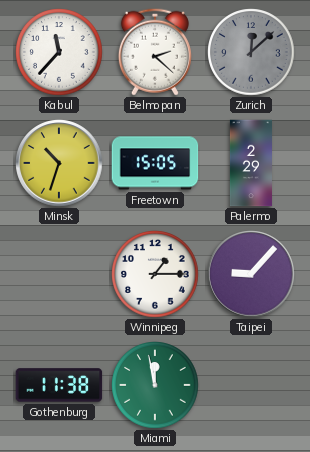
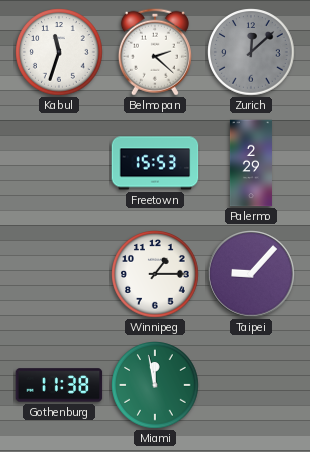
Kabul: 11:37 -> 11:33
Minsk: 10:33 -> none
Freetown: 15:05 -> 15:53
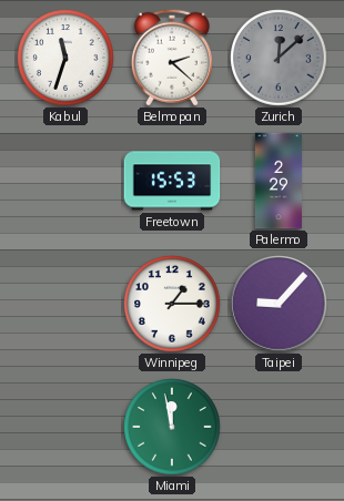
Gothenburg: 11:38 -> none
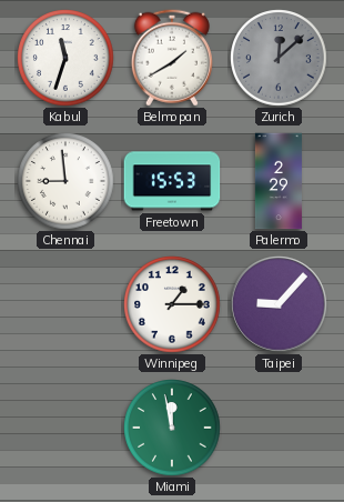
Belmopan: 2:22 -> 1:40
Chennai: none -> 8:59
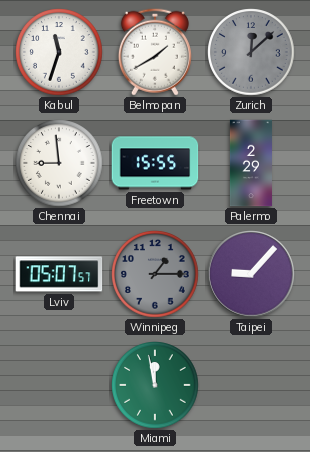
Freetown: 15:53 -> 15:55
Lviv: none -> 05:07
Winnipeg dial: white -> grey
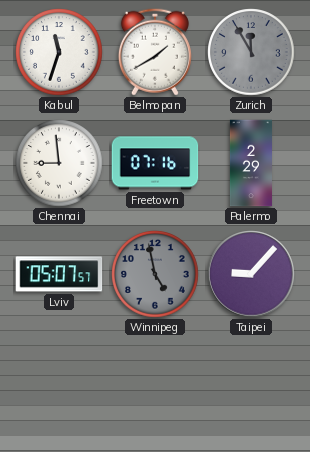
Zurich: 12:08 -> 11:55
Freetown: 15:55 -> 07:16
Winnipeg: 1:15 -> 4:58
Miami: 11:58 -> none
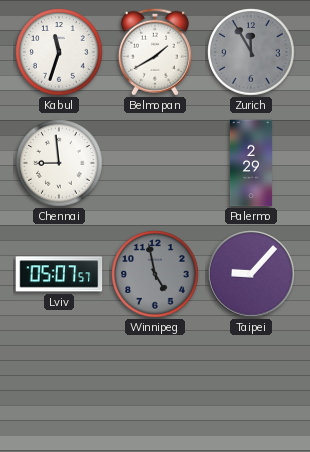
Freetown: 07:16 -> none
